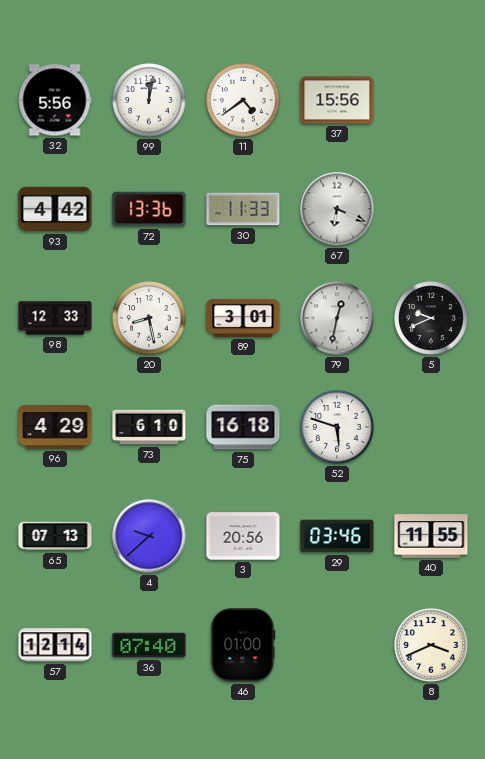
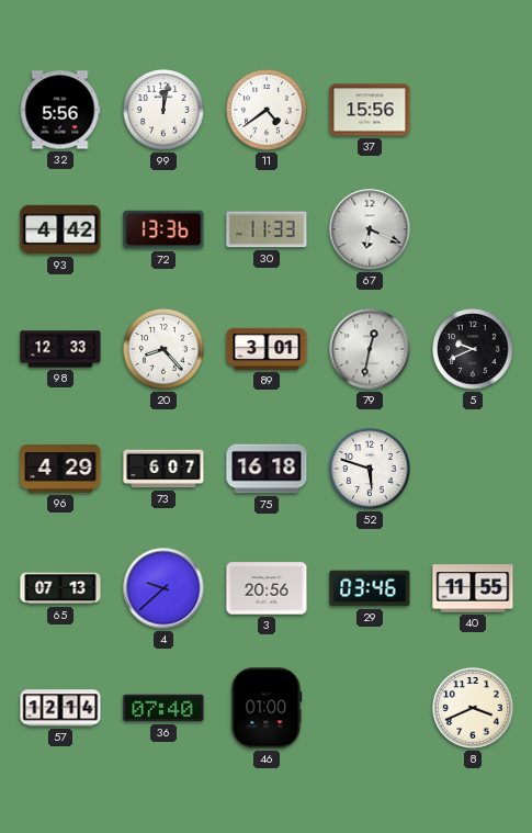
20: 8:28 -> 8:23
73: 6:10 -> 6:07
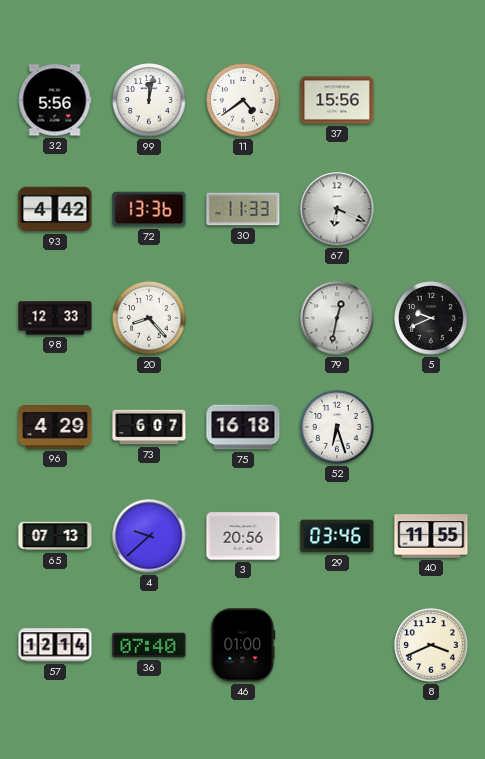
89: 3:01 -> none
52: 5:48 -> 6:27
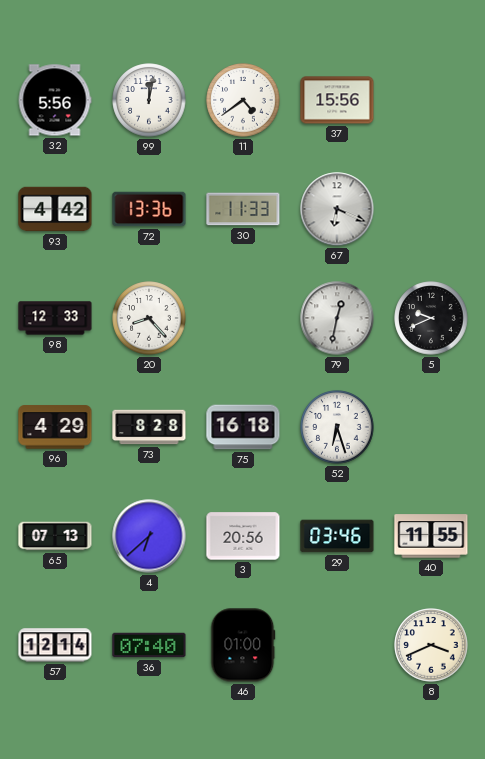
73: 6:07 -> 8:28
4: 9:38 -> 6:38
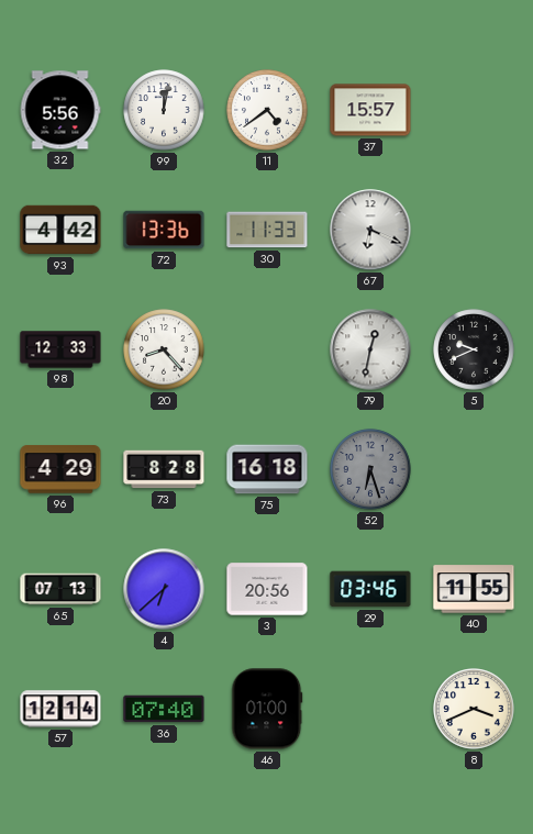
37: 15:56 -> 15:57
52 dial: white -> grey
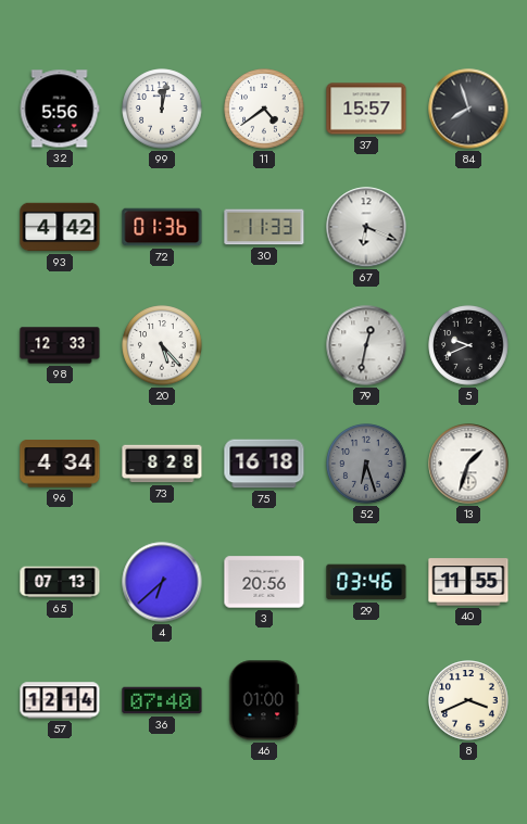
84: none -> 7:57
72: 13:36 -> 01:36
20: 8:23 -> 5:23
96: 4:29 -> 4:34
13: none -> 1:33
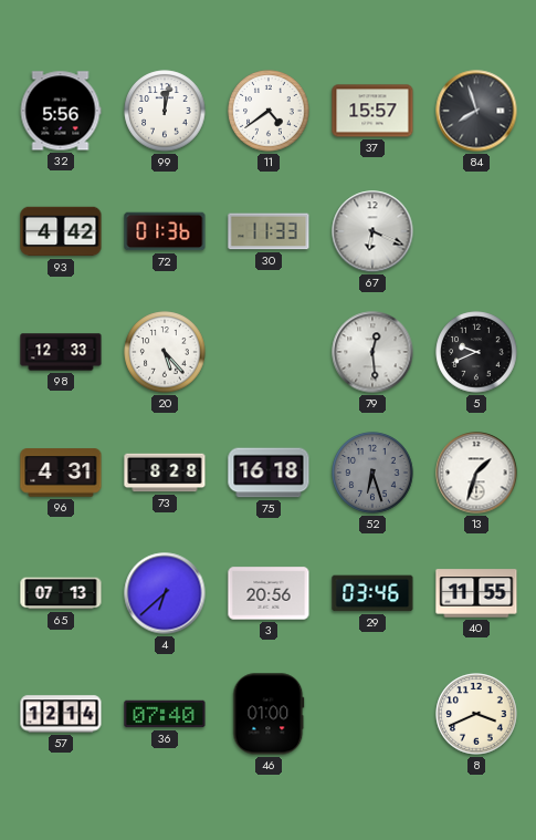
79: 12:32 -> 12:29
96: 4:34 -> 4:31
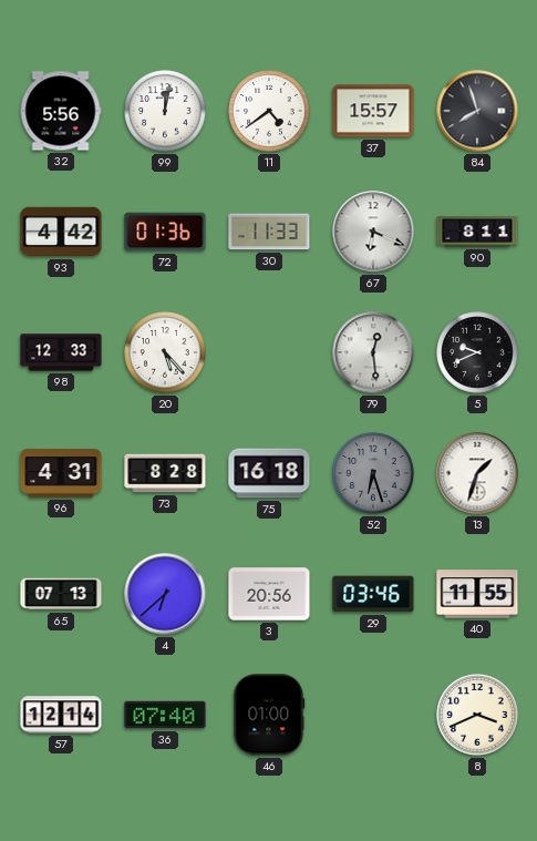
90: none -> 8:11
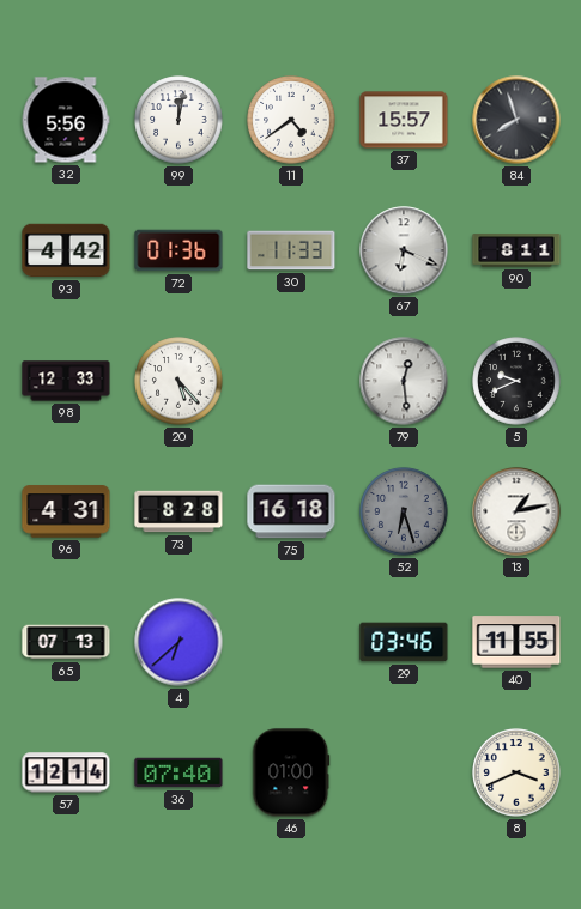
13: 1:33 -> 1:13
3: 20:56 -> none
